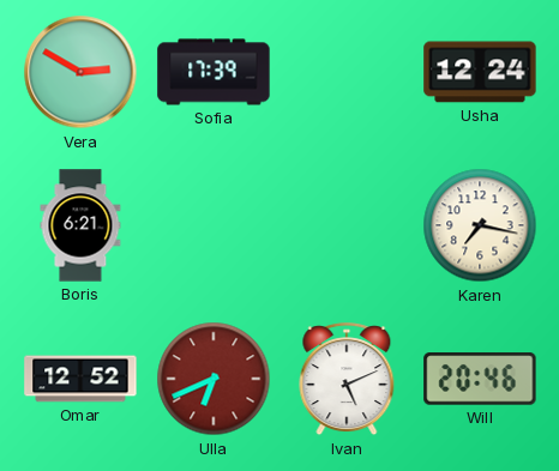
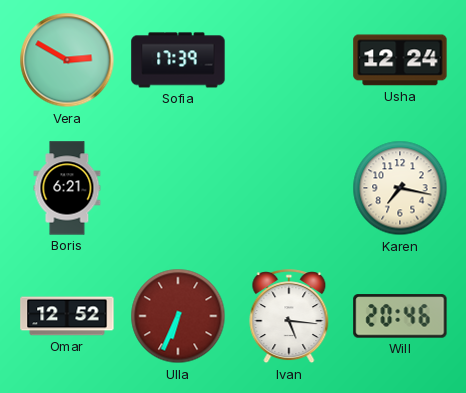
Ulla: 6:41 -> 6:34
Ivan: 5:11 -> 5:16
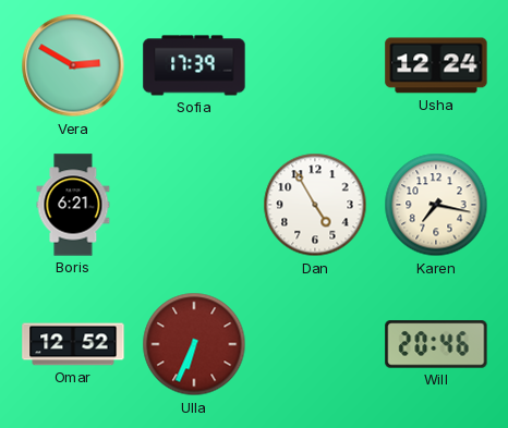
Dan: none -> 4:55
Ivan: 5:16 -> none
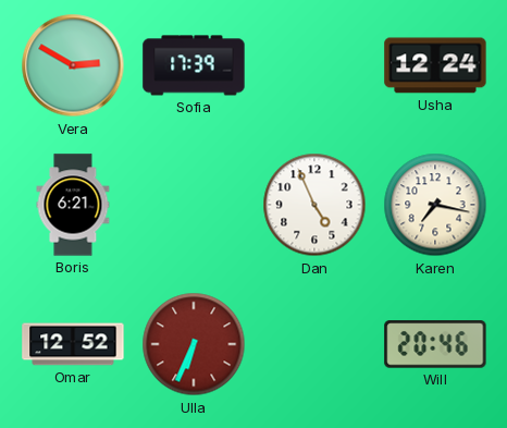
Dan: 4:55 -> 4:56
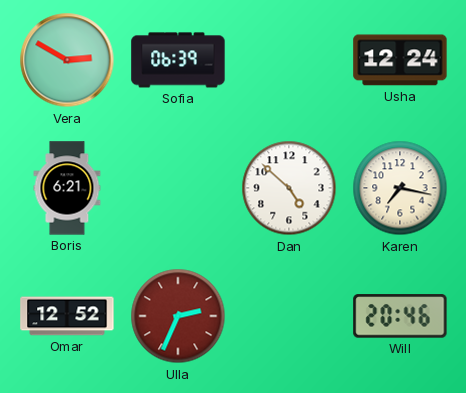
Sofia: 17:39 -> 06:39
Dan: 4:56 -> 4:52
Ulla: 6:34 -> 2:34
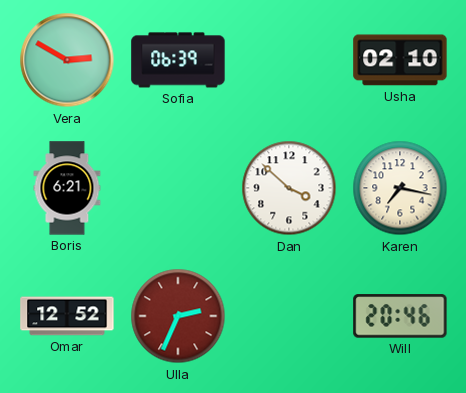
Usha: 12:24 -> 02:10
Dan: 4:52 -> 3:52
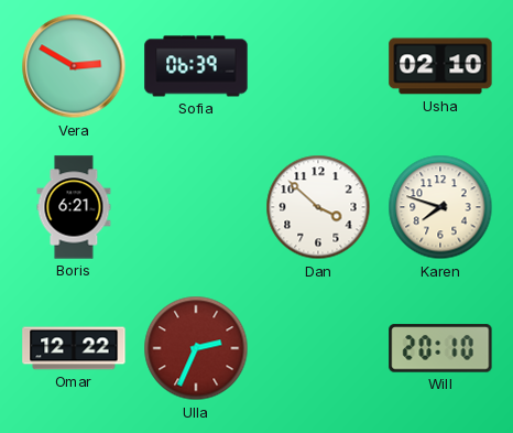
Karen: 7:17 -> 7:48
Omar: 12:52 -> 12:22
Will: 20:46 -> 20:10
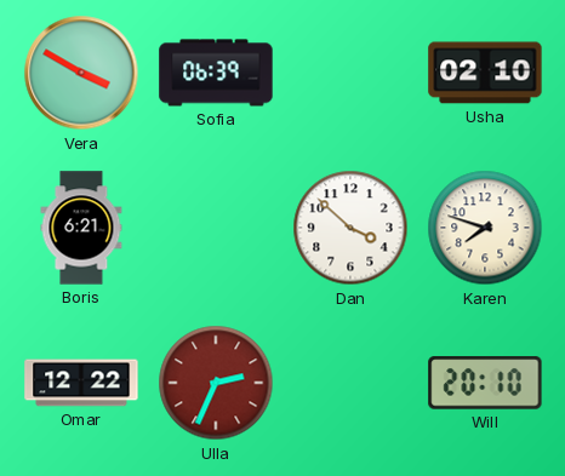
Vera: 2:50 -> 3:50
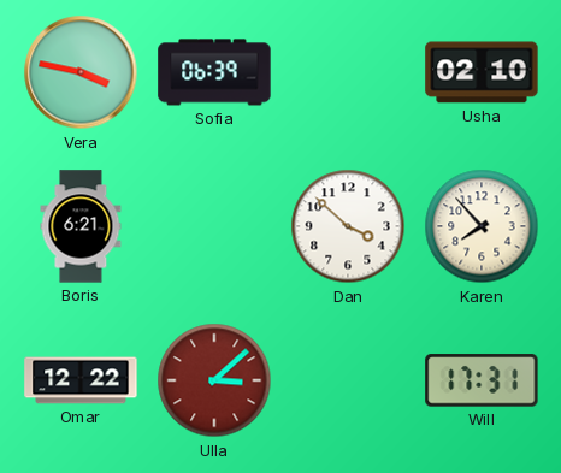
Vera: 3:50 -> 3:47
Karen: 7:48 -> 7:53
Ulla: 2:34 -> 3:08
Will: 20:10 -> 17:31
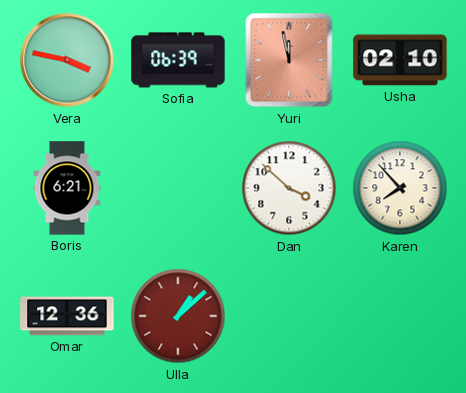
Yuri: none -> 11:58
Omar: 12:22 -> 12:36
Ulla: 3:08 -> 1:08
Will: 17:31 -> none
